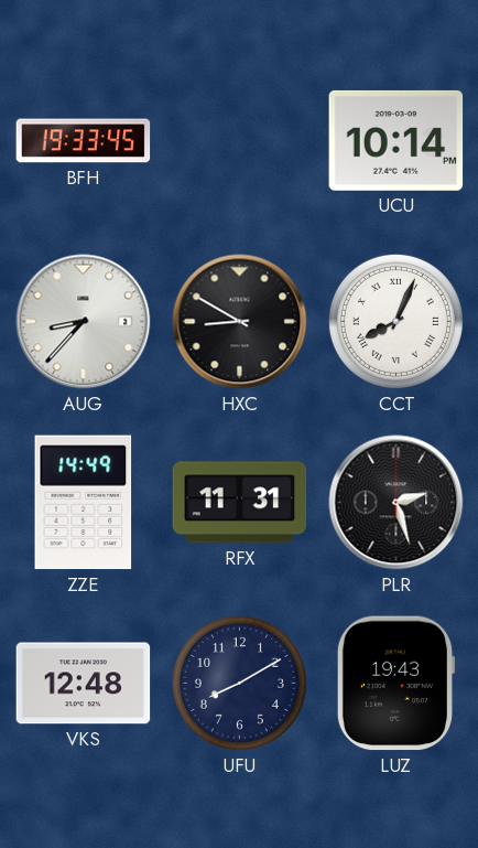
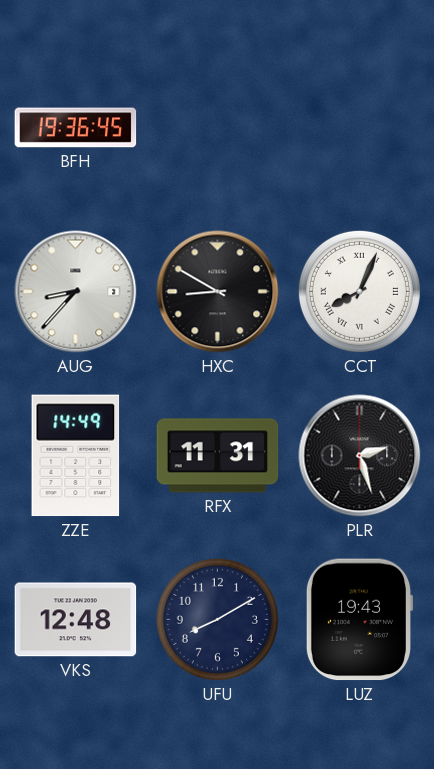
BFH: 19:33 -> 19:36
UCU: 10:14 -> none
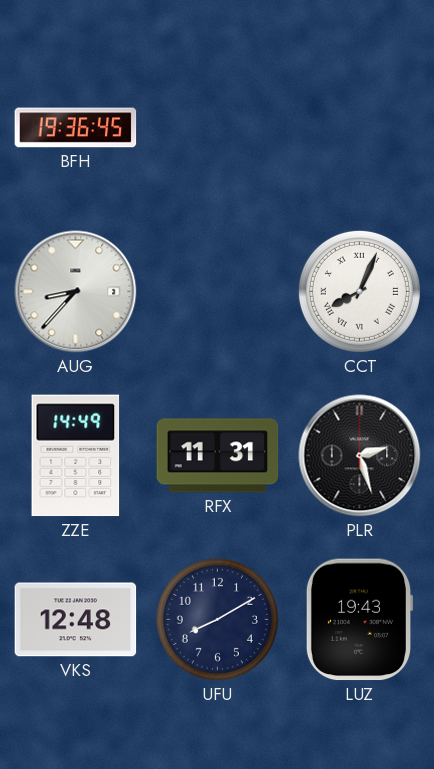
HXC: 8:50 -> none
